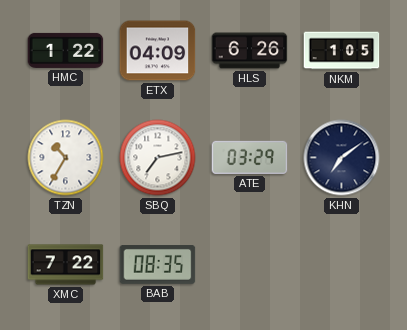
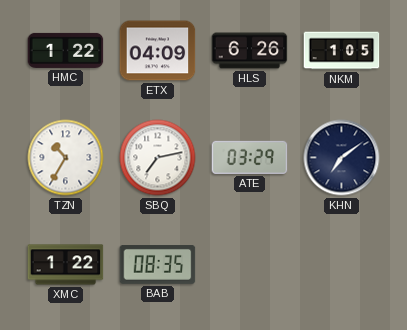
XMC: 7:22 -> 1:22
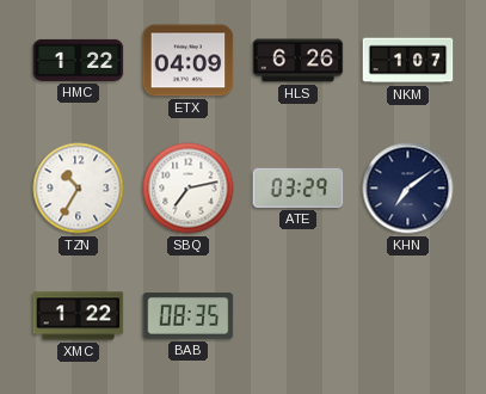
NKM: 1:05 -> 1:07
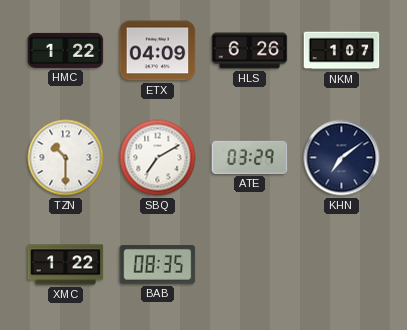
TZN: 10:35 -> 10:30
SBQ: 7:13 -> 7:10
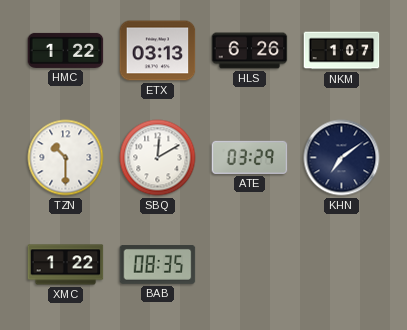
ETX: 04:09 -> 03:13
SBQ: 7:10 -> 12:10
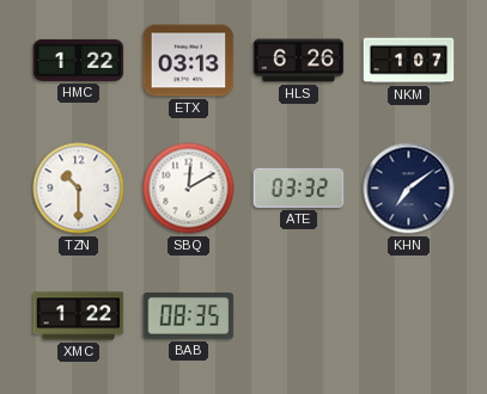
ATE: 03:29 -> 03:32
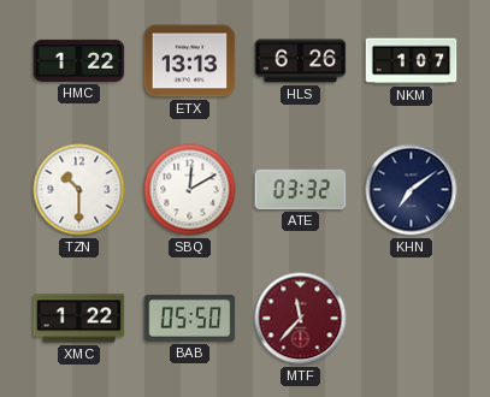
ETX: 03:13 -> 13:13
BAB: 08:35 -> 05:50
MTF: none -> 11:37
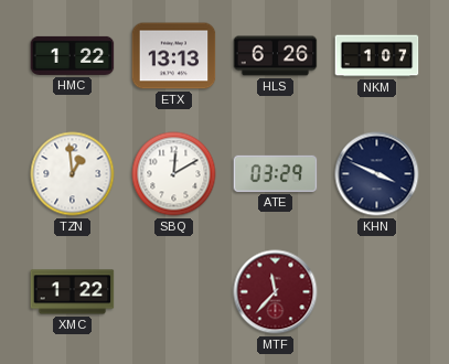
TZN: 10:30 -> 12:59
ATE: 03:32 -> 03:29
KHN: 7:09 -> 3:49
BAB: 05:50 -> none
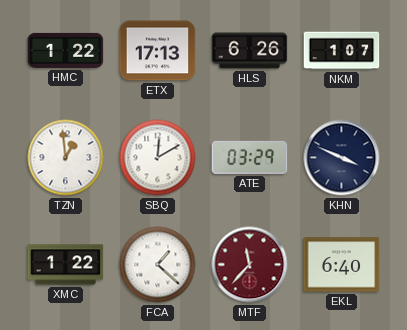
ETX: 13:13 -> 17:13
FCA: none -> 1:22
EKL: none -> 6:40
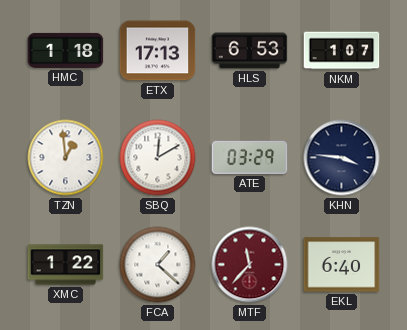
HMC: 1:22 -> 1:18
HLS: 6:26 -> 6:53
KHN: 3:49 -> 3:46
